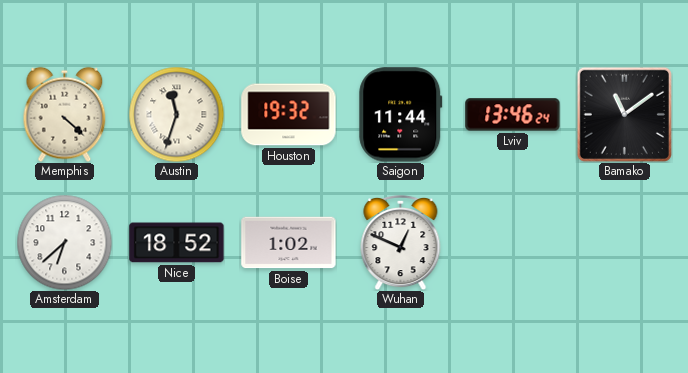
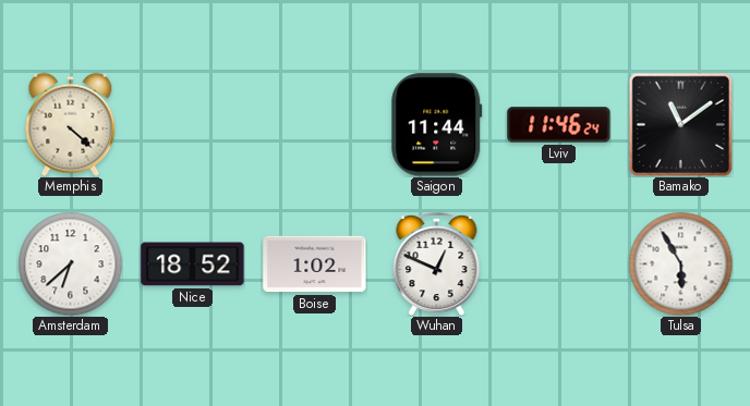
Austin: 11:33 -> none
Houston: 19:32 -> none
Lviv: 13:46 -> 11:46
Tulsa: none -> 5:55
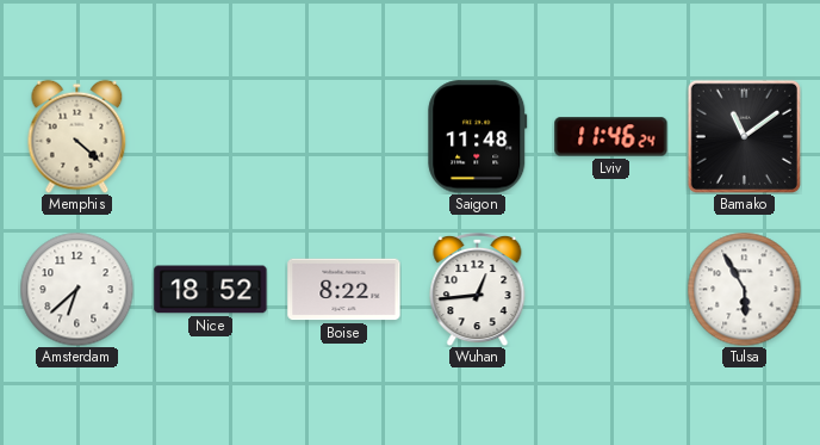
Saigon: 11:44 -> 11:48
Boise: 1:02 -> 8:22
Wuhan: 12:49 -> 12:44
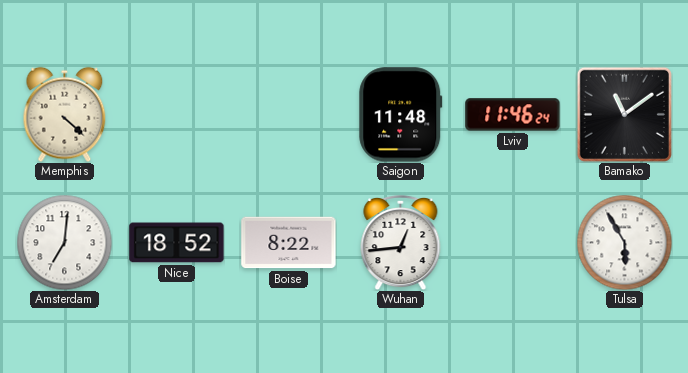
Amsterdam: 6:38 -> 7:01
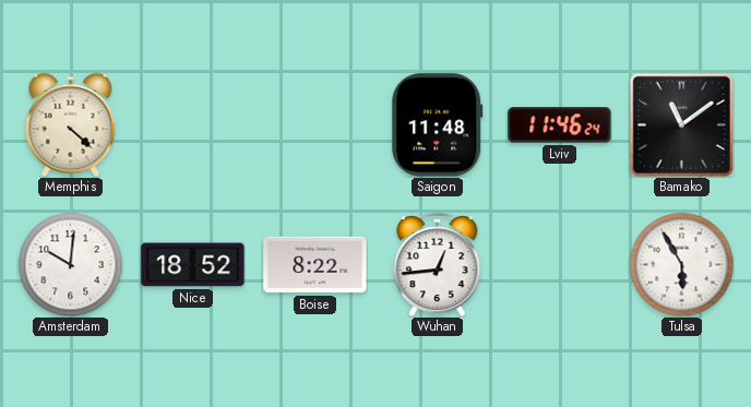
Amsterdam: 7:01 -> 10:01
